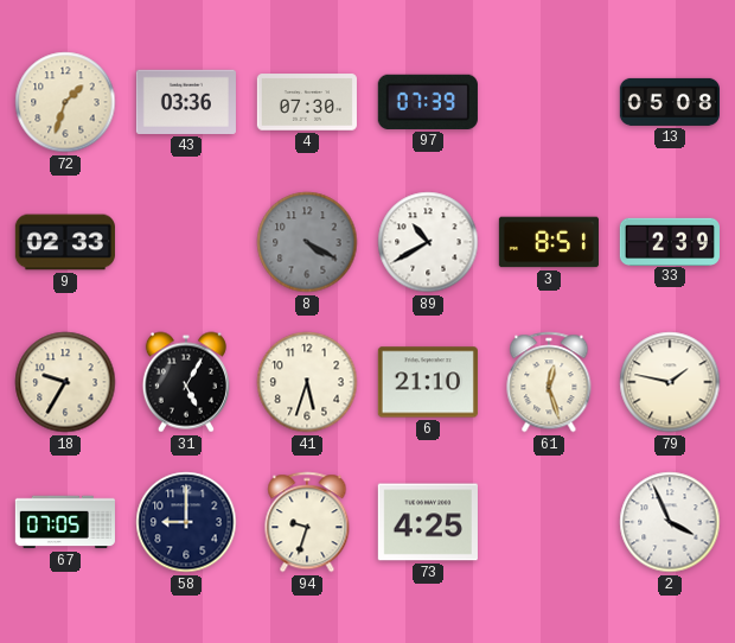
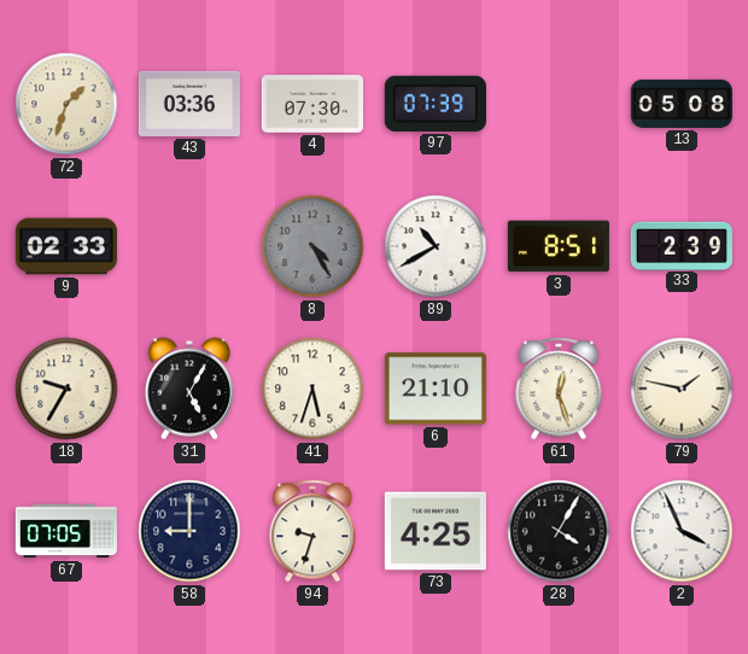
8: 4:20 -> 4:25
28: none -> 4:05
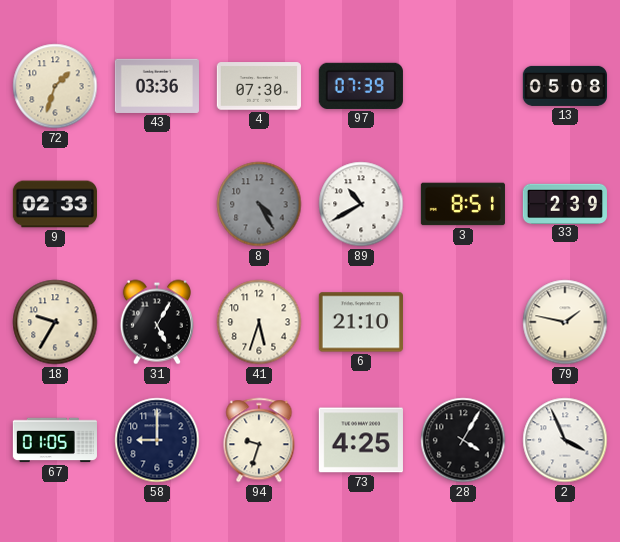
61: 12:27 -> none
67: 07:05 -> 01:05
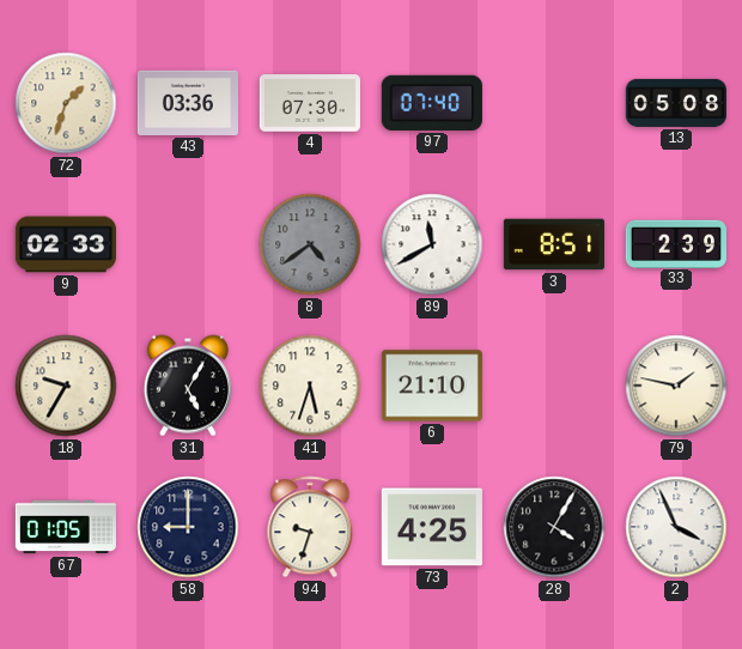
97: 07:39 -> 07:40
8: 4:25 -> 4:39
89: 10:40 -> 11:40
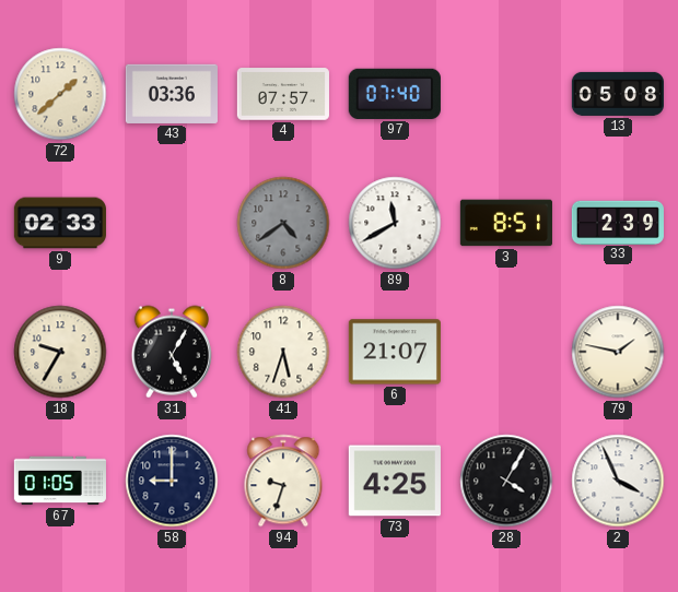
72: 1:33 -> 1:38
4: 07:30 -> 07:57
6: 21:10 -> 21:07
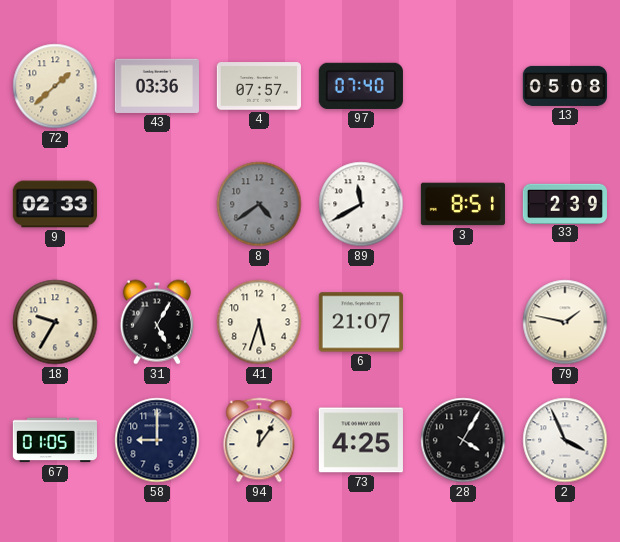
94: 9:33 -> 12:06
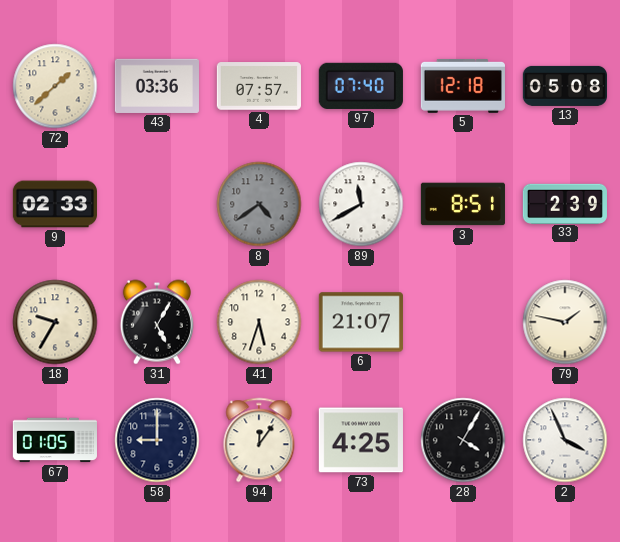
5: none -> 12:18
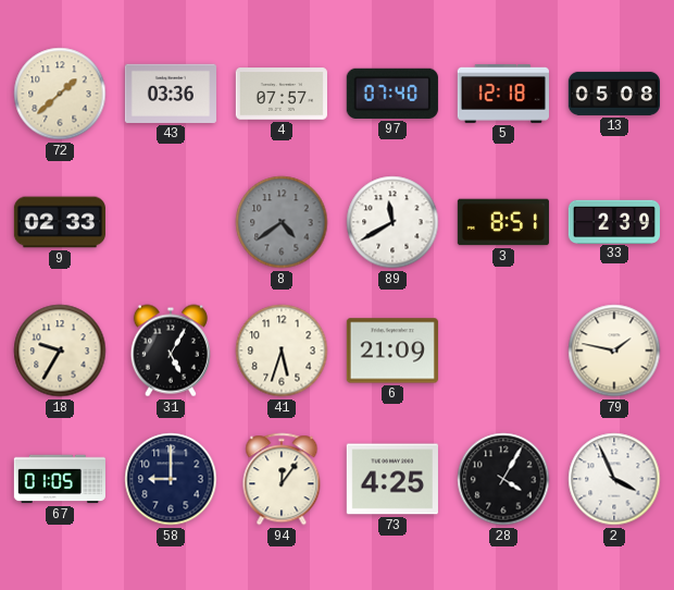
6: 21:07 -> 21:09
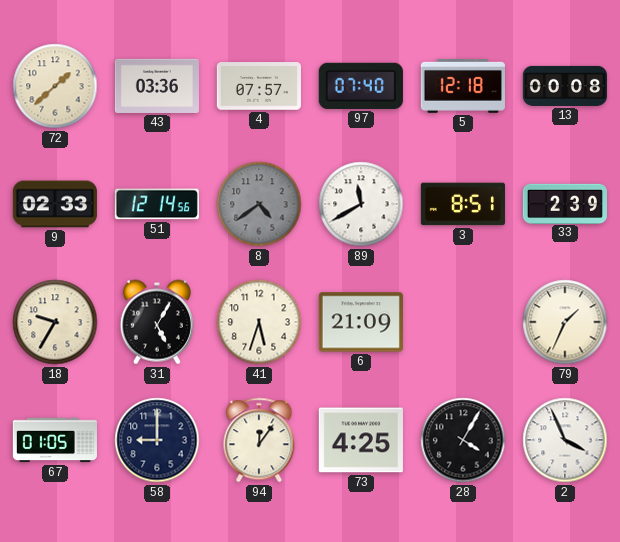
13: 05:08 -> 00:08
51: none -> 12:14
79: 1:47 -> 1:34
